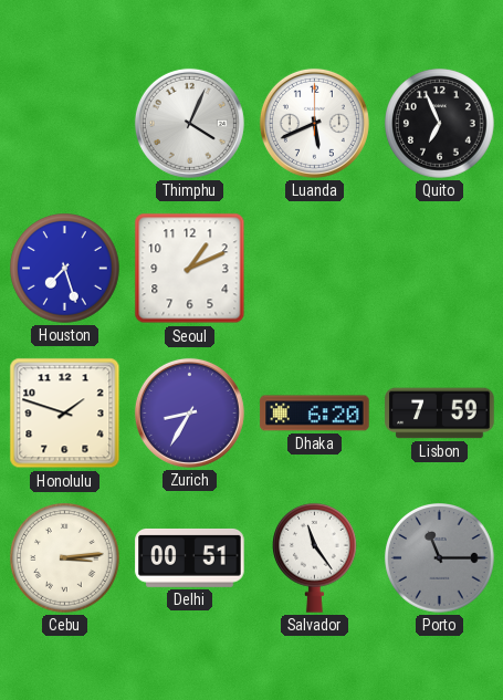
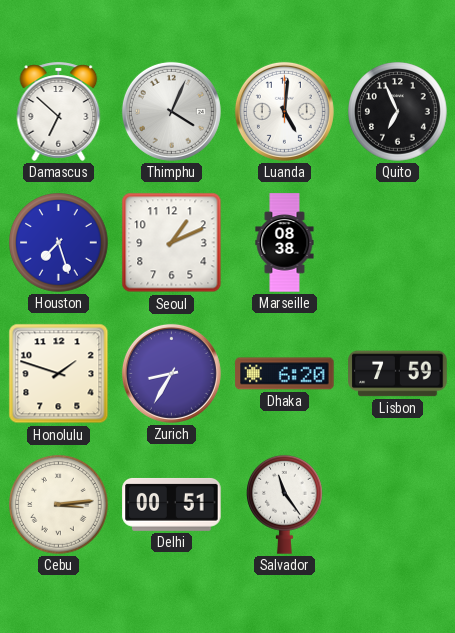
Damascus: none -> 6:52
Luanda: 5:41 -> 5:01
Marseille: none -> 08:38
Porto: 11:15 -> none
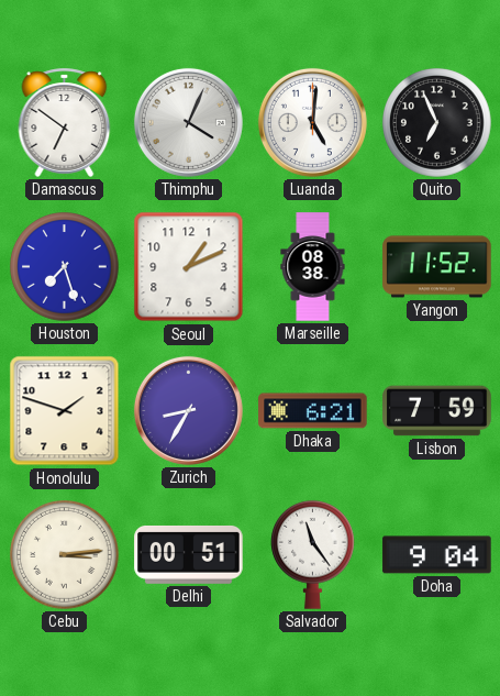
Damascus: 6:52 -> 6:51
Yangon: none -> 11:52
Dhaka: 6:20 -> 6:21
Doha: none -> 9:04
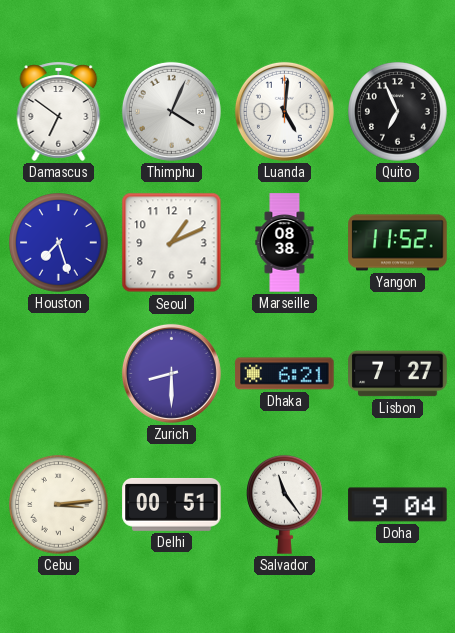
Honolulu: 1:48 -> none
Zurich: 8:35 -> 8:30
Lisbon: 7:59 -> 7:27
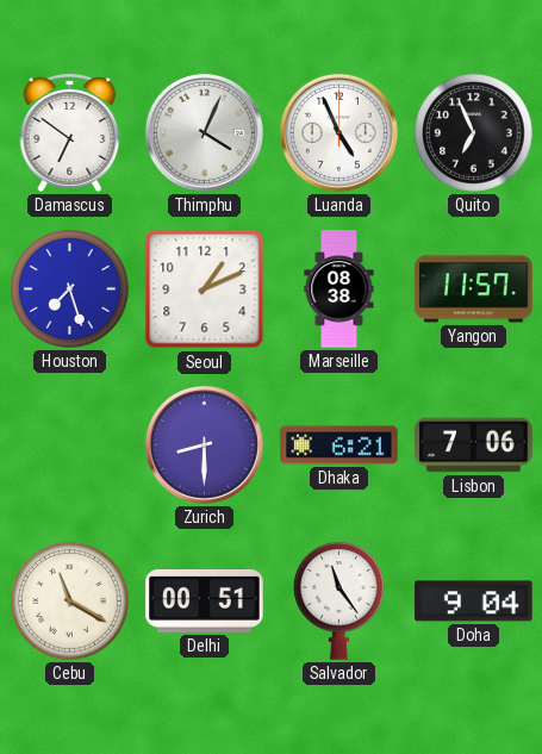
Luanda: 5:01 -> 4:56
Yangon: 11:52 -> 11:57
Lisbon: 7:27 -> 7:06
Cebu: 3:14 -> 11:20
